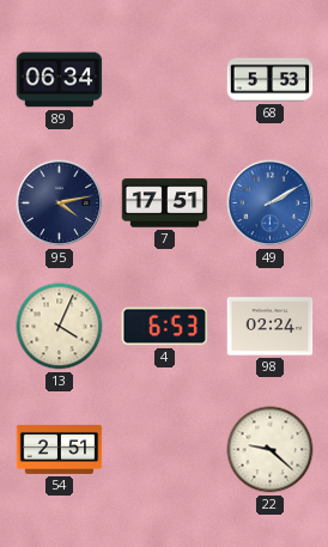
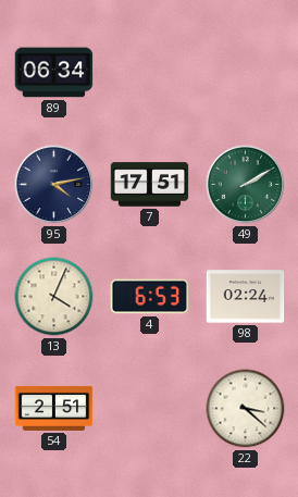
68: 5:53 -> none
49 dial: blue -> green
22: 9:22 -> 3:22
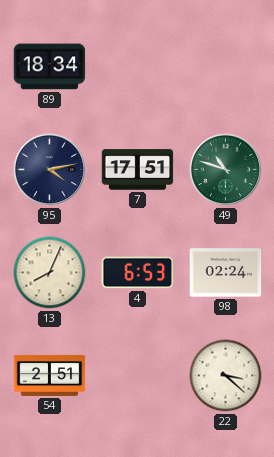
89: 06:34 -> 18:34
49: 2:10 -> 10:48
13: 4:04 -> 8:04
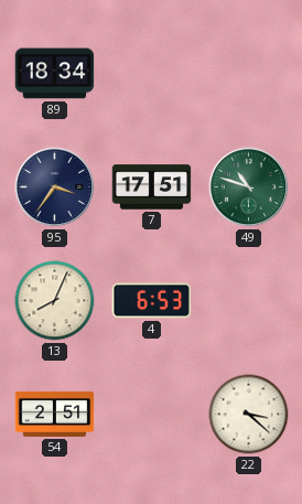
95: 4:13 -> 3:36
98: 02:24 -> none
